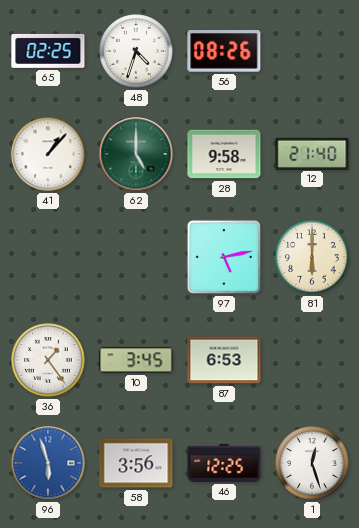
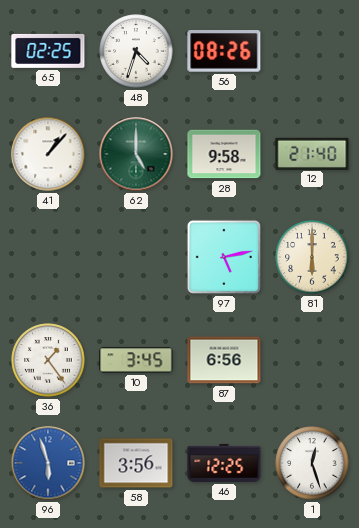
87: 6:53 -> 6:56
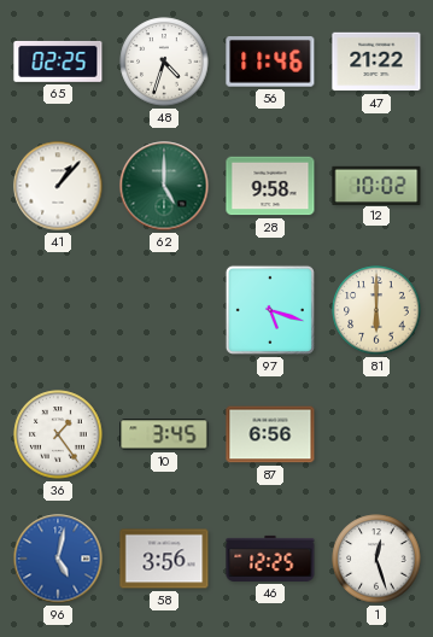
56: 08:26 -> 11:46
47: none -> 21:22
12: 21:40 -> 10:02
97: 5:13 -> 5:18
96: 5:57 -> 5:02
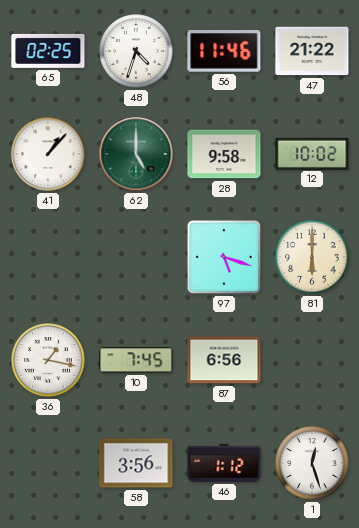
36: 1:24 -> 1:17
10: 3:45 -> 7:45
96: 5:02 -> none
46: 12:25 -> 1:12
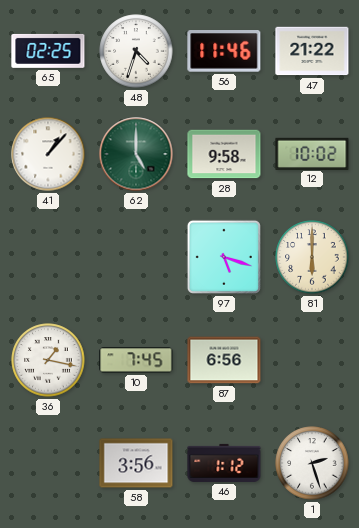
1: 12:27 -> 2:27
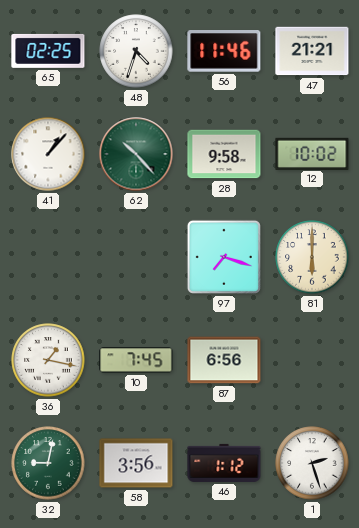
47: 21:22 -> 21:21
62: 5:00 -> 10:23
97: 5:18 -> 7:18
32: none -> 9:02
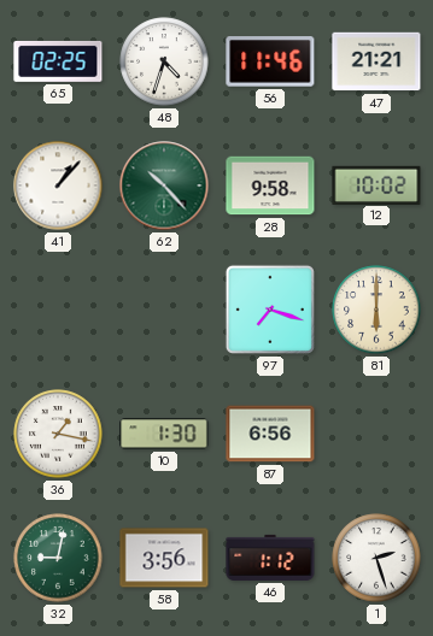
10: 7:45 -> 1:30
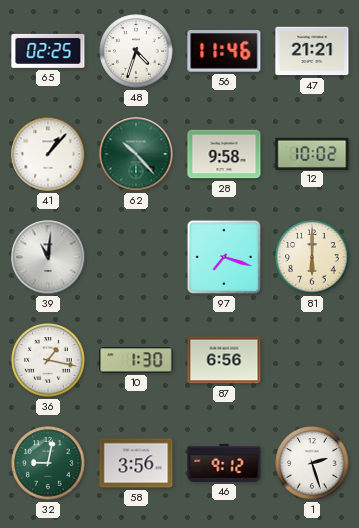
39: none -> 11:01
46: 1:12 -> 9:12
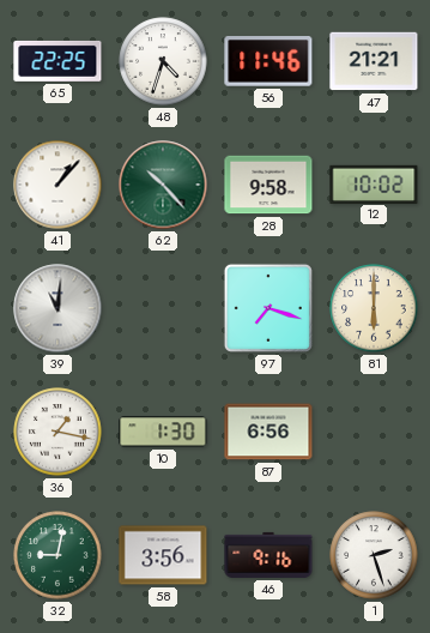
65: 02:25 -> 22:25
46: 9:12 -> 9:16
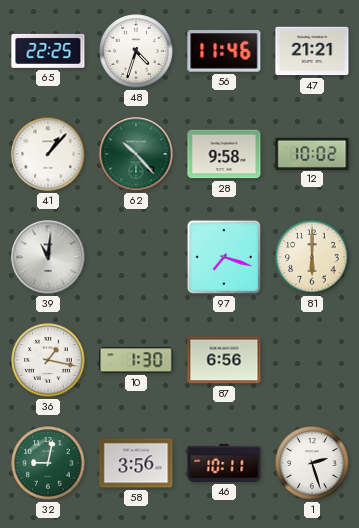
46: 9:16 -> 10:11
